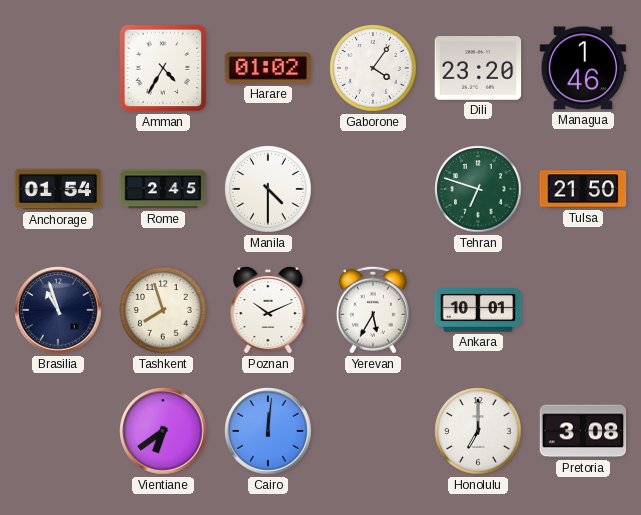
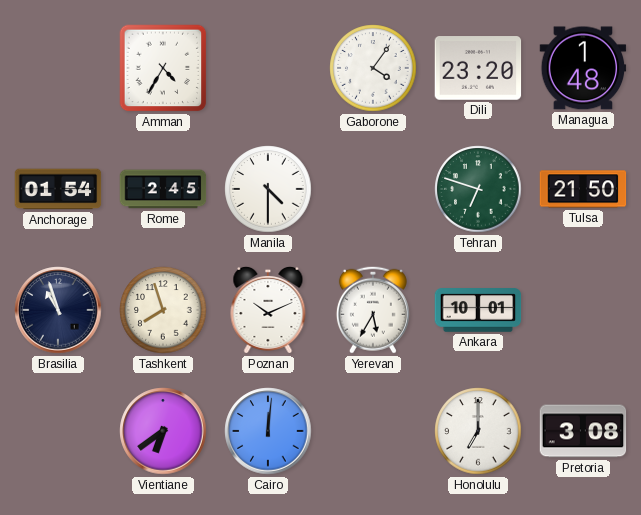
Harare: 01:02 -> none
Managua: 1:46 -> 1:48
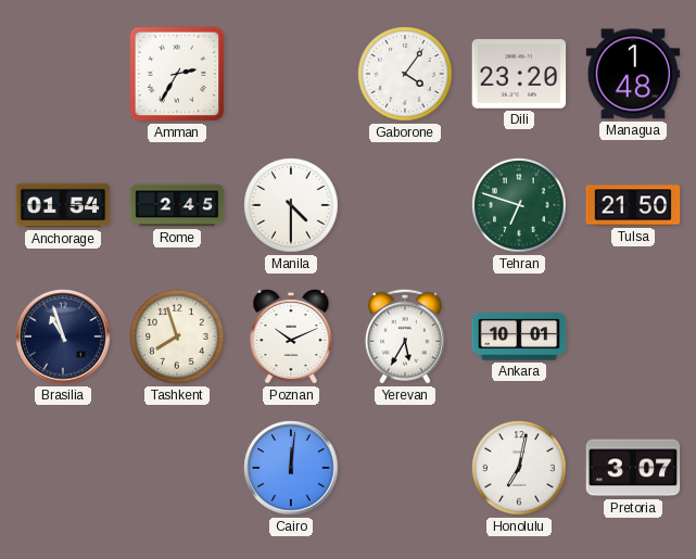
Amman: 4:35 -> 2:35
Vientiane: 6:39 -> none
Honolulu: 7:00 -> 7:02
Pretoria: 3:08 -> 3:07
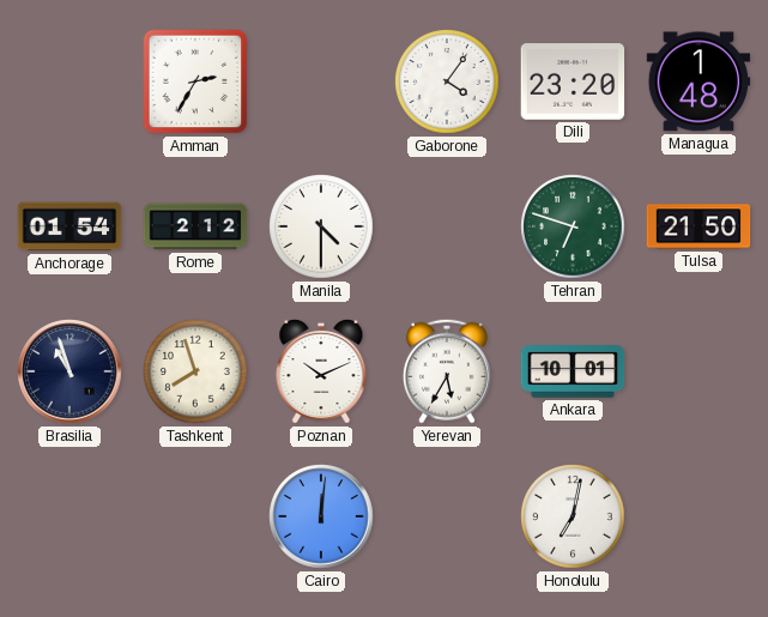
Rome: 2:45 -> 2:12
Pretoria: 3:07 -> none
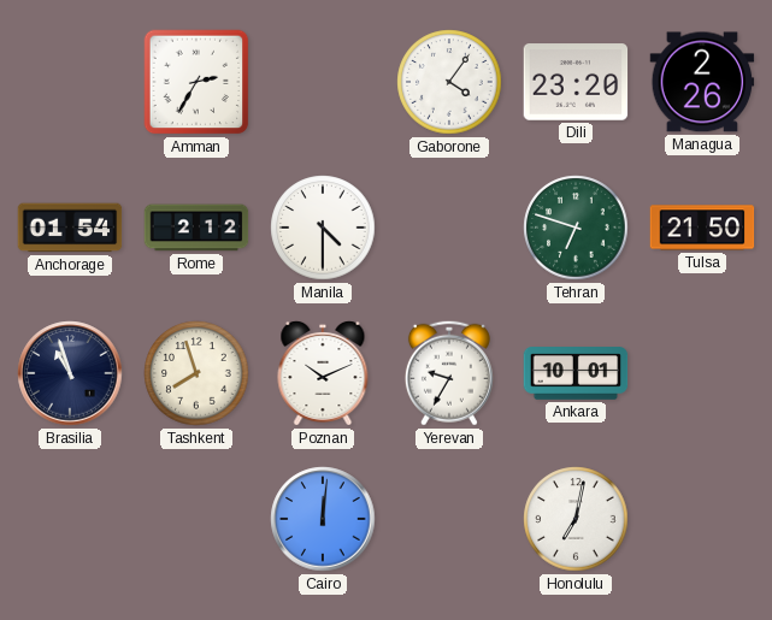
Managua: 1:48 -> 2:26
Yerevan: 5:35 -> 9:35
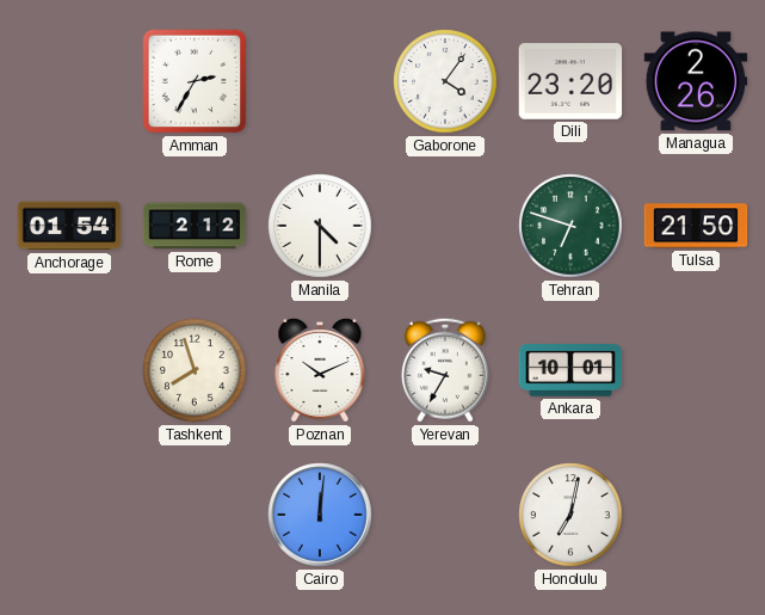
Brasilia: 10:57 -> none
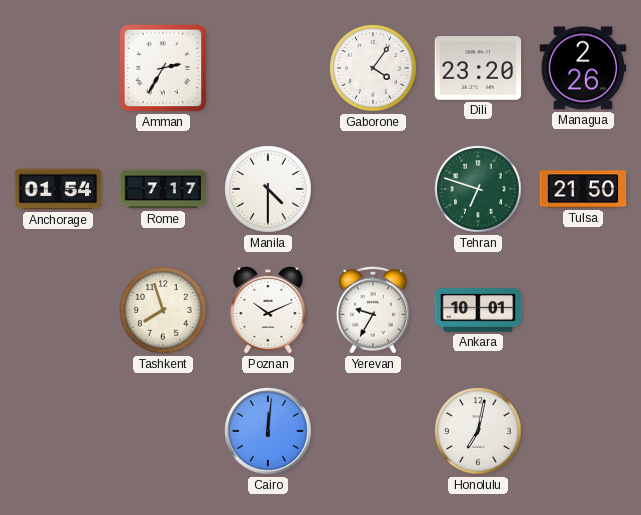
Rome: 2:12 -> 7:17
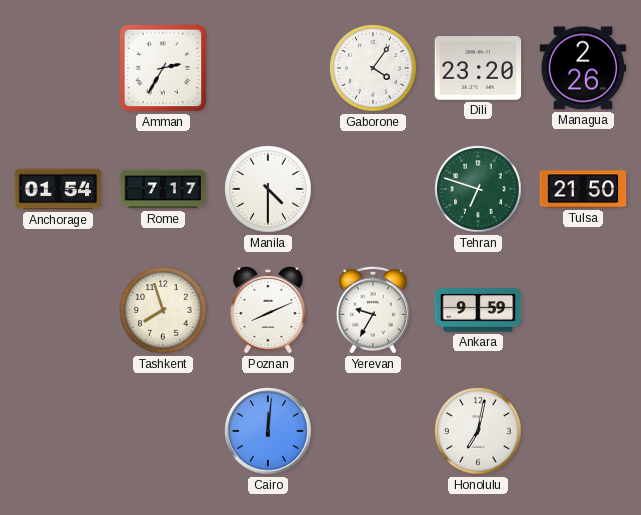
Poznan: 10:11 -> 8:11
Ankara: 10:01 -> 9:59
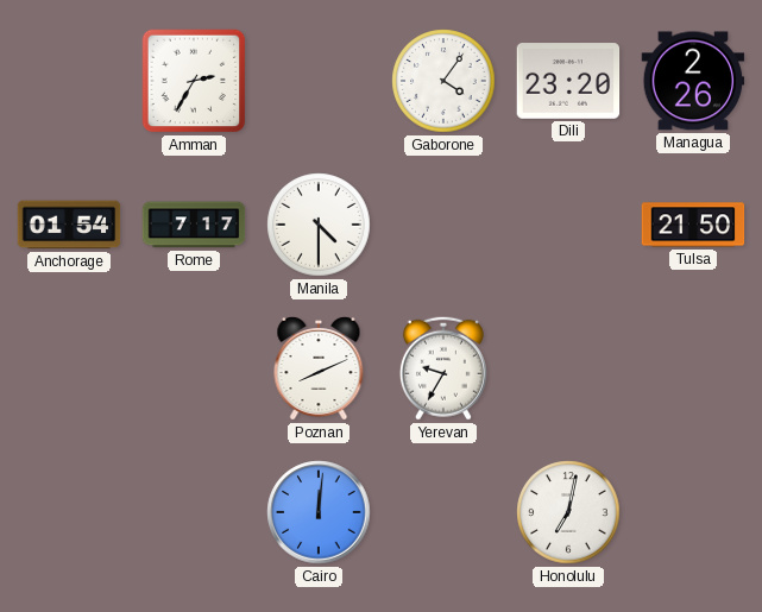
Tehran: 6:48 -> none
Tashkent: 7:57 -> none
Ankara: 9:59 -> none
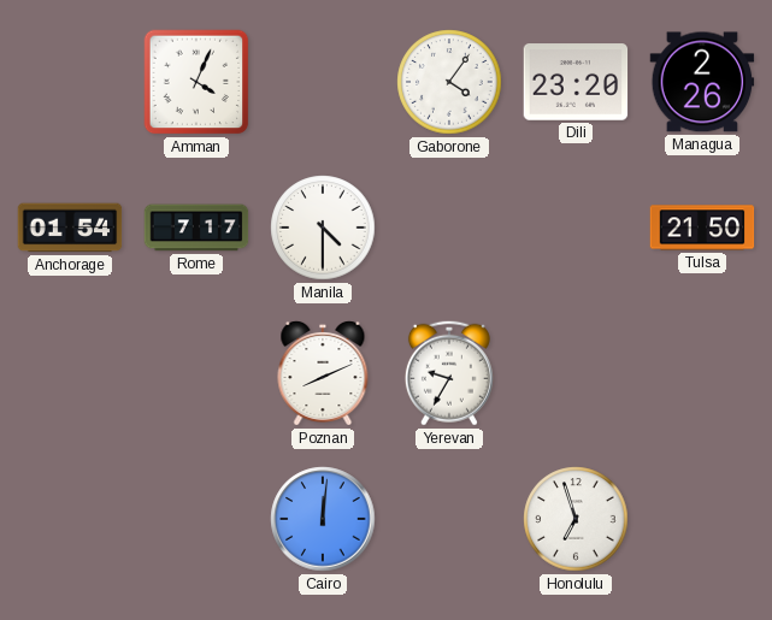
Amman: 2:35 -> 4:04
Honolulu: 7:02 -> 6:57
